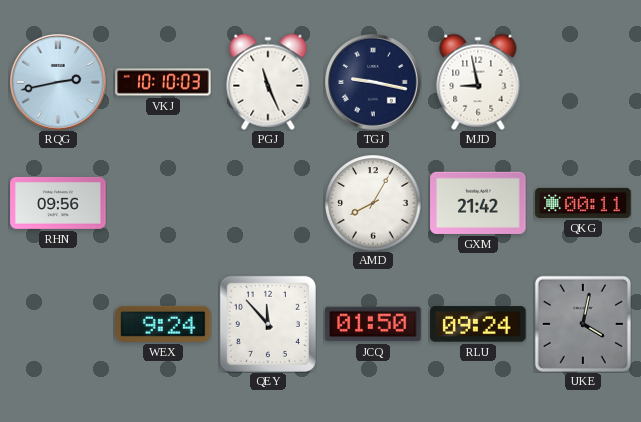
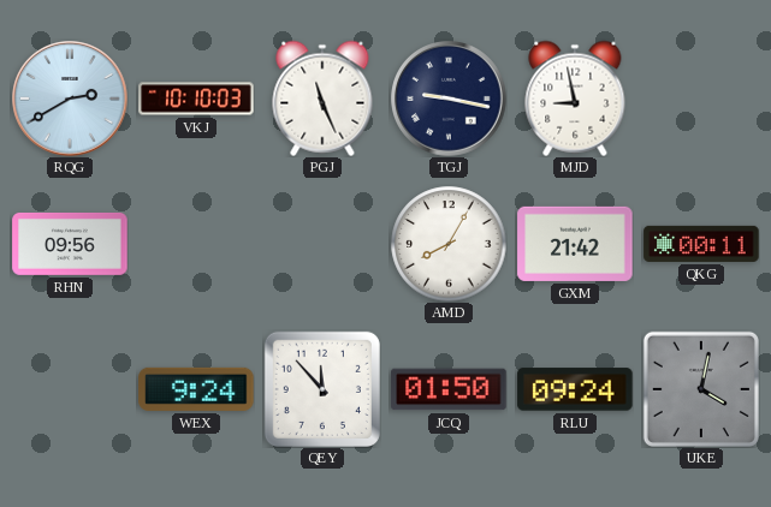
RQG: 2:43 -> 2:40
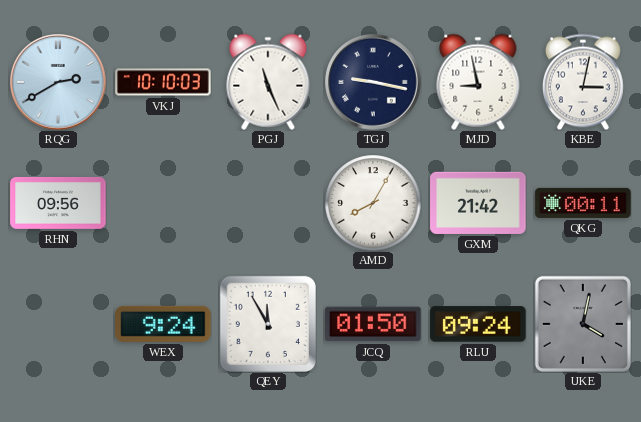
KBE: none -> 3:02
QEY: 11:53 -> 11:55
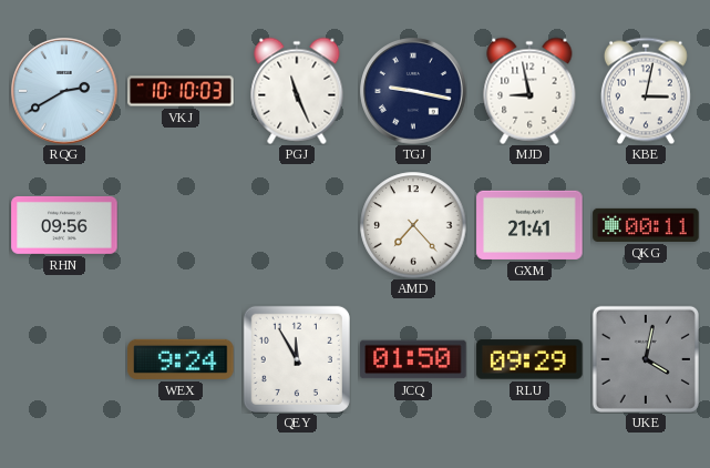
AMD: 8:05 -> 7:23
GXM: 21:42 -> 21:41
RLU: 09:24 -> 09:29
